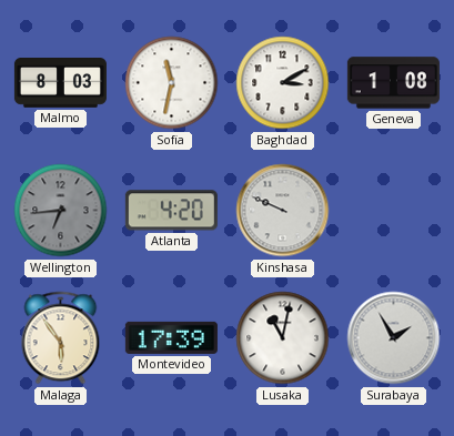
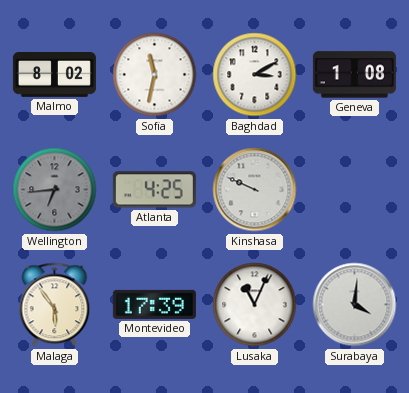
Malmo: 8:03 -> 8:02
Atlanta: 4:20 -> 4:25
Lusaka: 11:02 -> 11:04
Surabaya: 1:55 -> 4:01
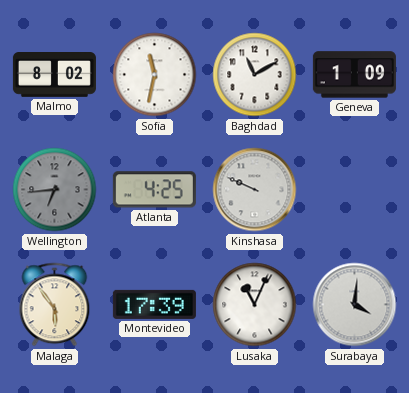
Baghdad: 3:10 -> 11:10
Geneva: 1:08 -> 1:09
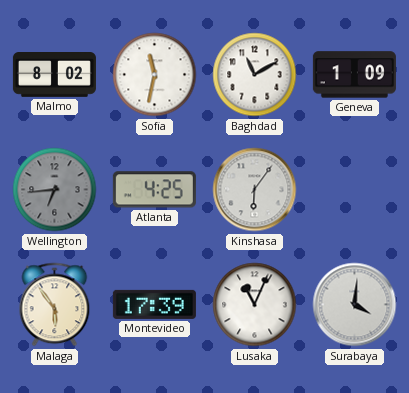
Kinshasa: 9:49 -> 6:06
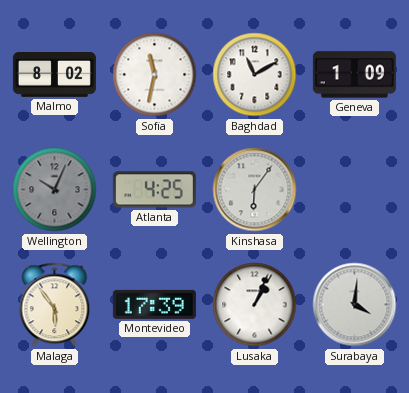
Wellington: 6:44 -> 10:04
Lusaka: 11:04 -> 1:04
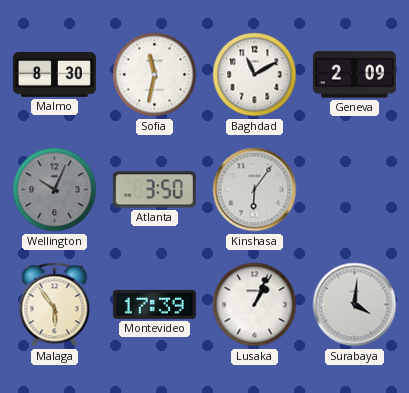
Malmo: 8:02 -> 8:30
Geneva: 1:09 -> 2:09
Atlanta: 4:25 -> 3:50
